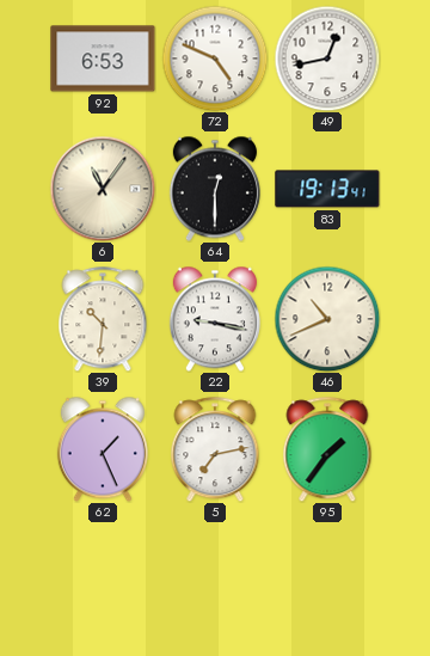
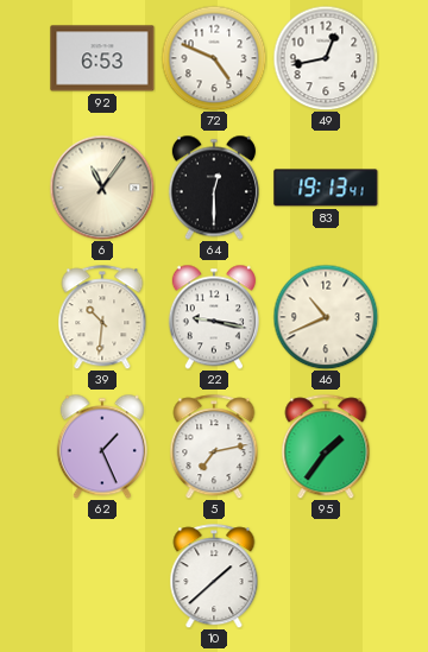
10: none -> 1:38
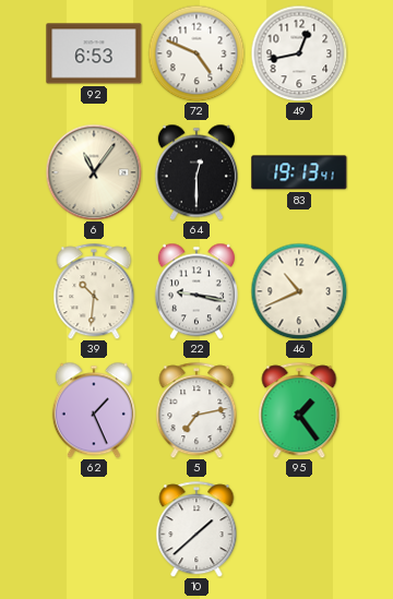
95: 1:36 -> 1:24
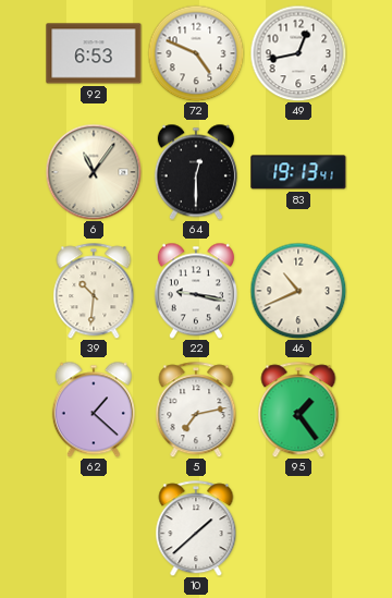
62: 1:26 -> 1:22
